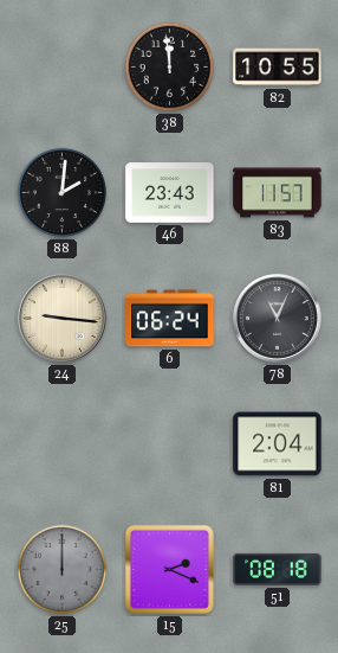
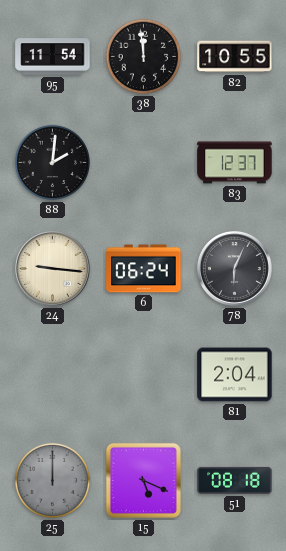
95: none -> 11:54
46: 23:43 -> none
83: 11:57 -> 12:37
78: 11:04 -> 6:04
15: 2:19 -> 5:19
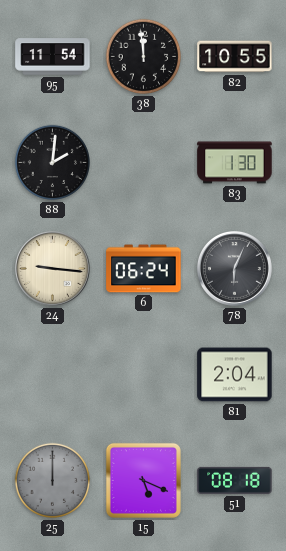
83: 12:37 -> 1:30
